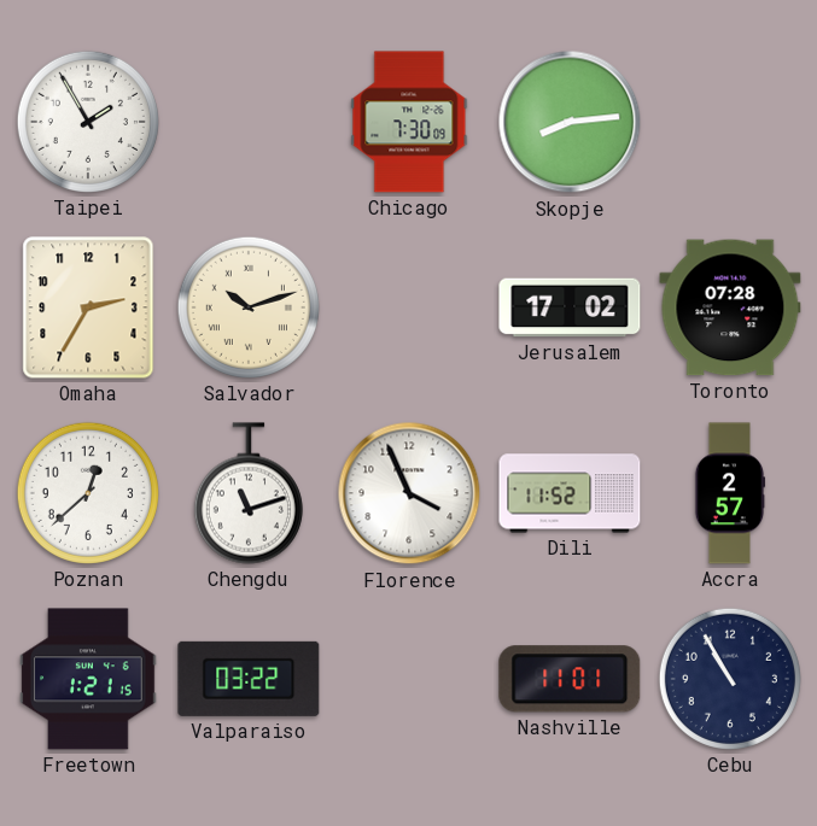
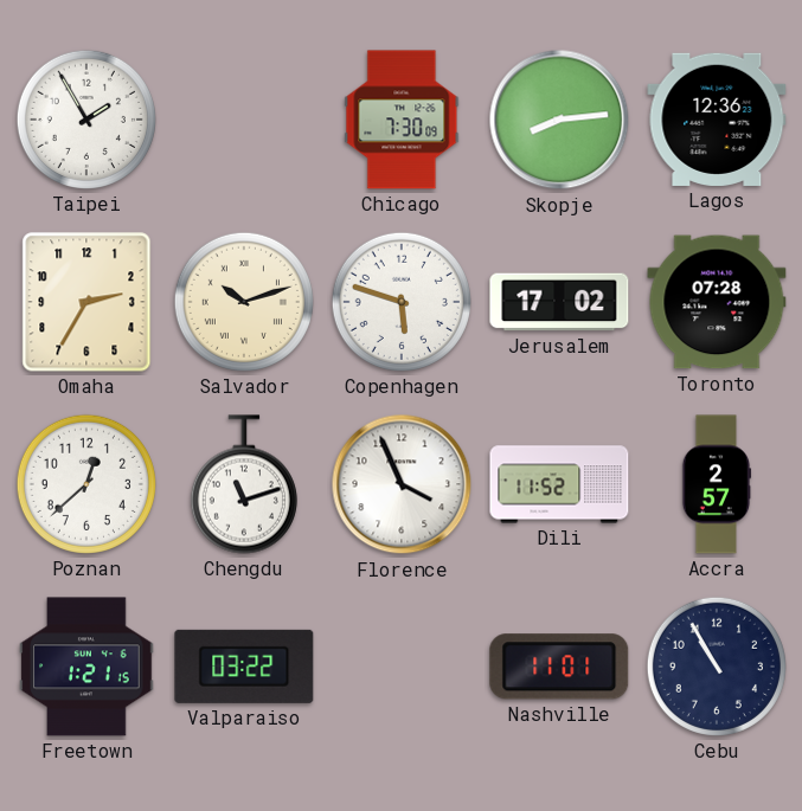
Lagos: none -> 12:36
Copenhagen: none -> 5:48
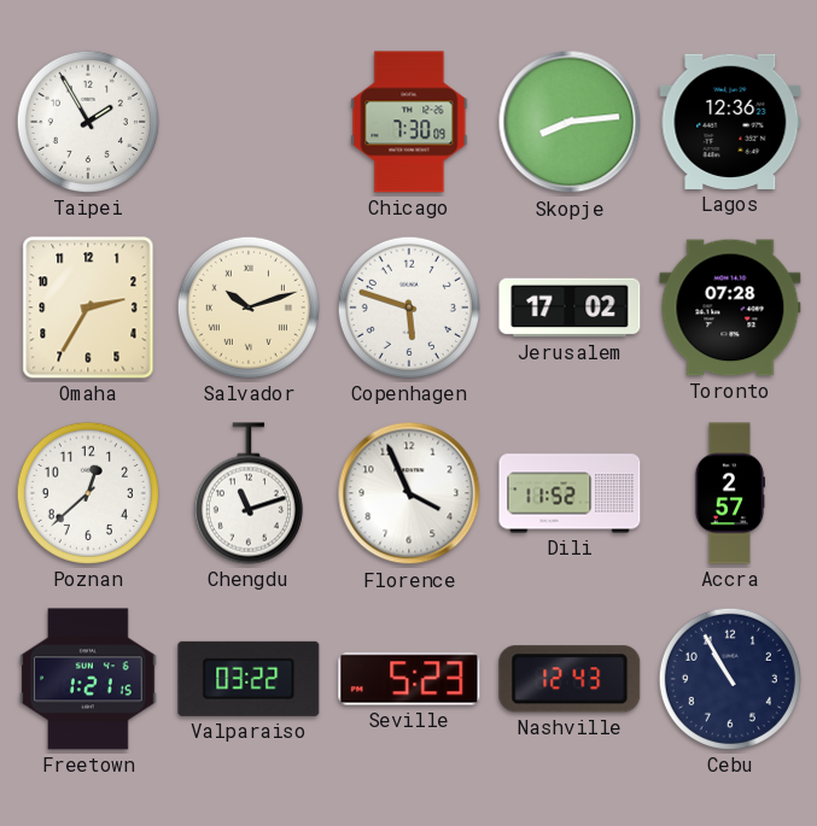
Seville: none -> 5:23
Nashville: 11:01 -> 12:43
